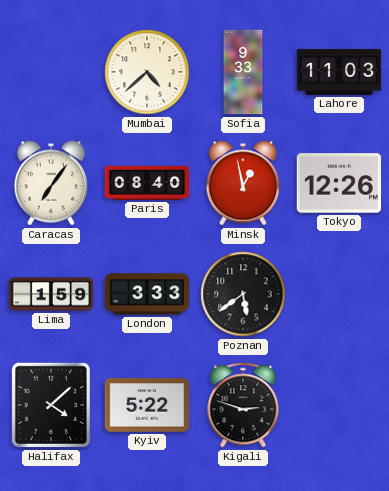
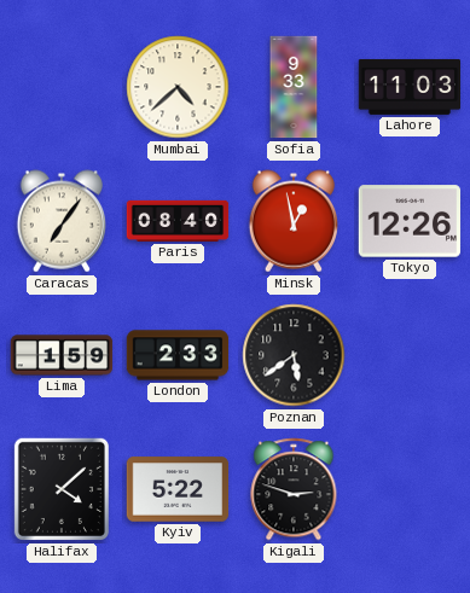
London: 3:33 -> 2:33
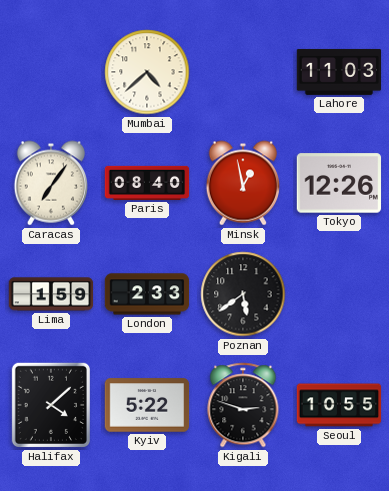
Sofia: 9:33 -> none
Seoul: none -> 10:55
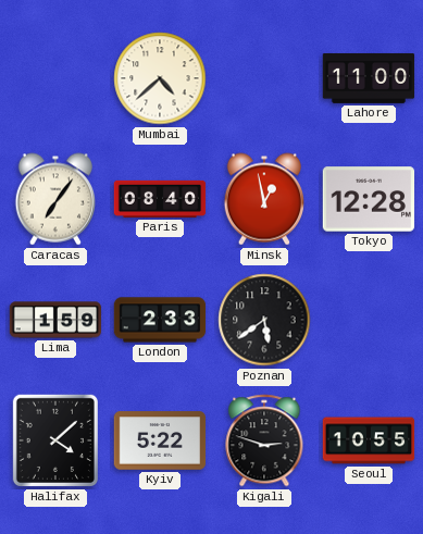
Lahore: 11:03 -> 11:00
Tokyo: 12:26 -> 12:28
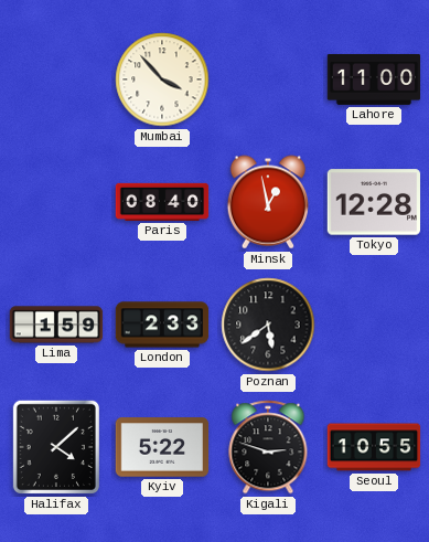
Mumbai: 4:38 -> 3:53
Caracas: 7:06 -> none
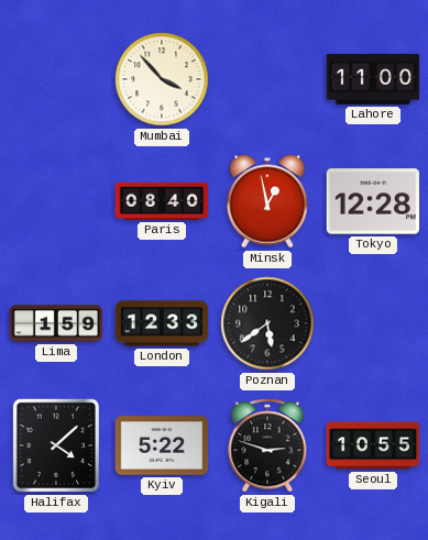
London: 2:33 -> 12:33
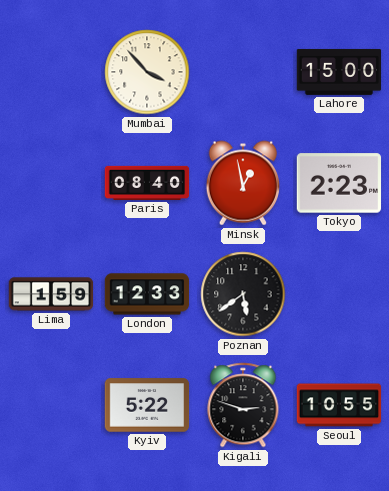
Lahore: 11:00 -> 15:00
Tokyo: 12:28 -> 2:23
Halifax: 4:08 -> none
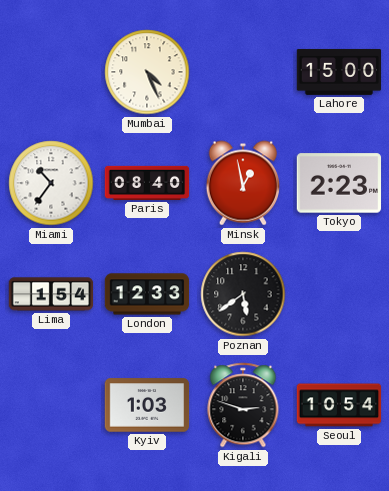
Mumbai: 3:53 -> 4:26
Miami: none -> 10:36
Lima: 1:59 -> 1:54
Kyiv: 5:22 -> 1:03
Seoul: 10:55 -> 10:54
